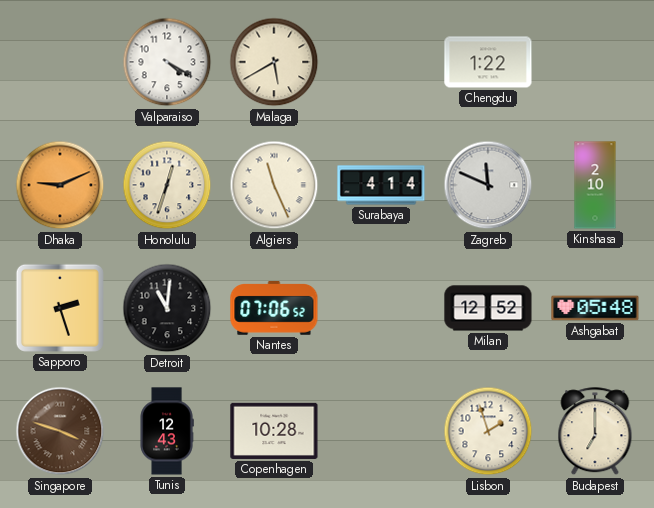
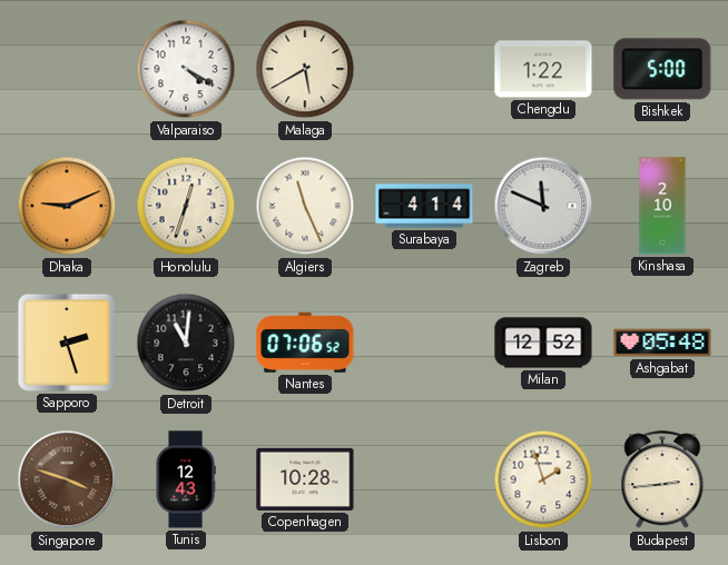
Bishkek: none -> 5:00
Budapest: 7:00 -> 2:44
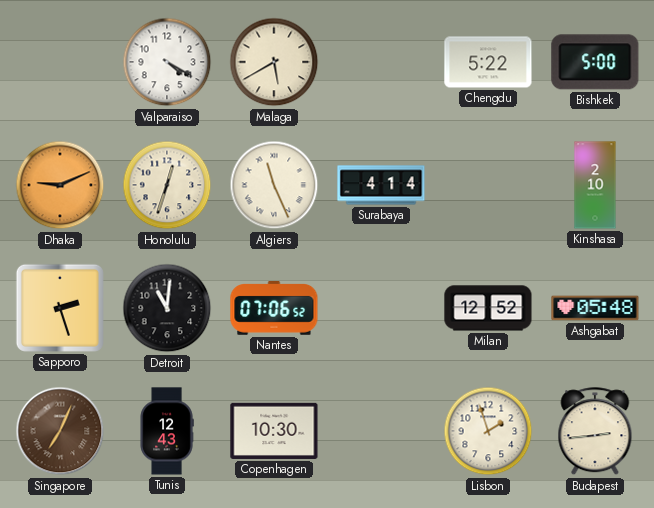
Chengdu: 1:22 -> 5:22
Zagreb: 11:49 -> none
Singapore: 3:48 -> 7:04
Copenhagen: 10:28 -> 10:30
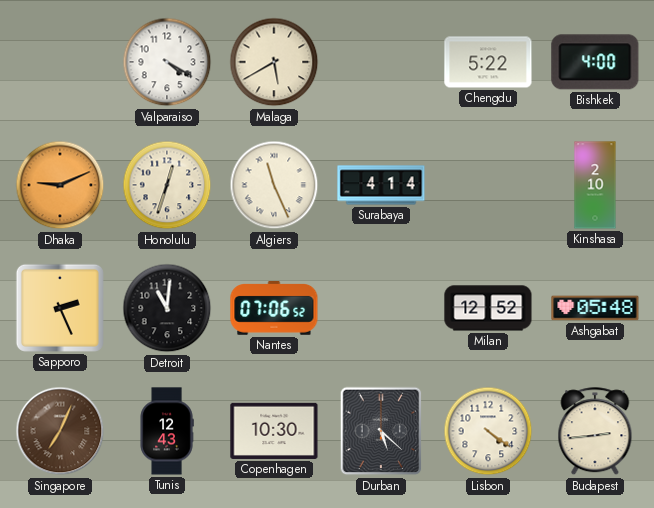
Bishkek: 5:00 -> 4:00
Sapporo: 2:27 -> 2:26
Durban: none -> 5:22
Lisbon: 1:57 -> 4:21
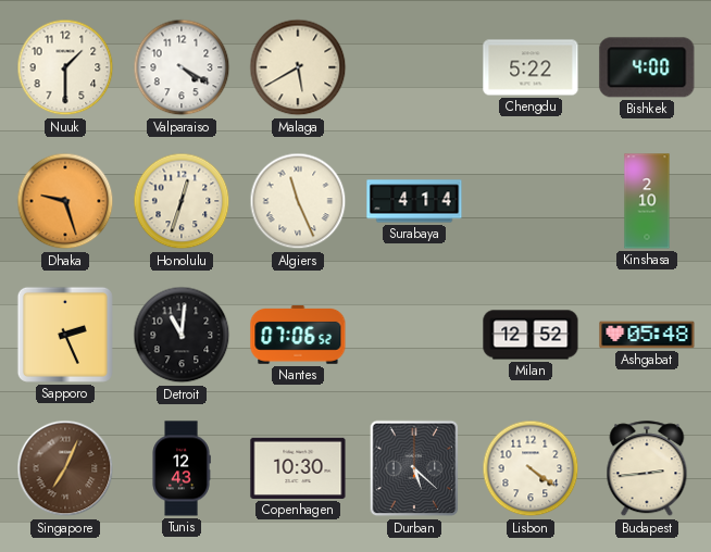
Nuuk: none -> 1:30
Dhaka: 9:11 -> 9:27
